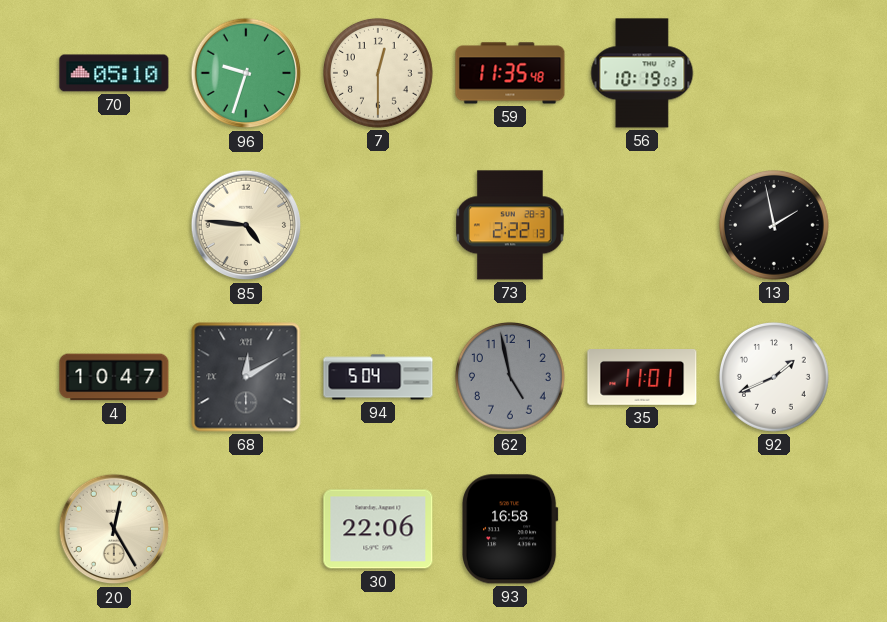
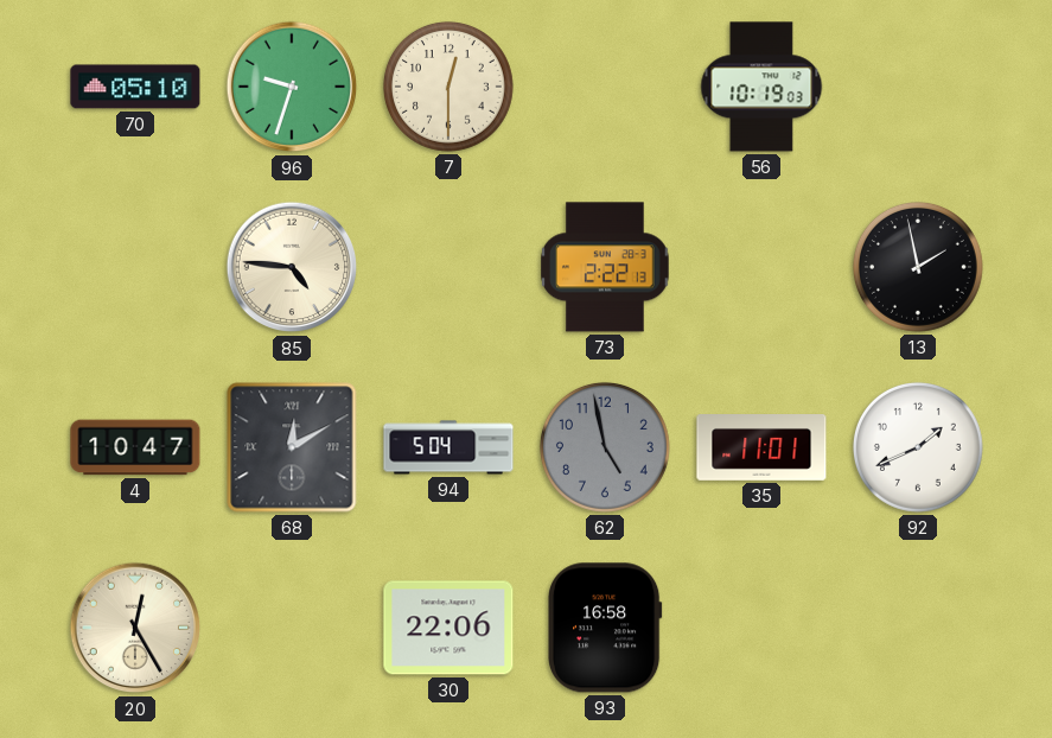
59: 11:35 -> none
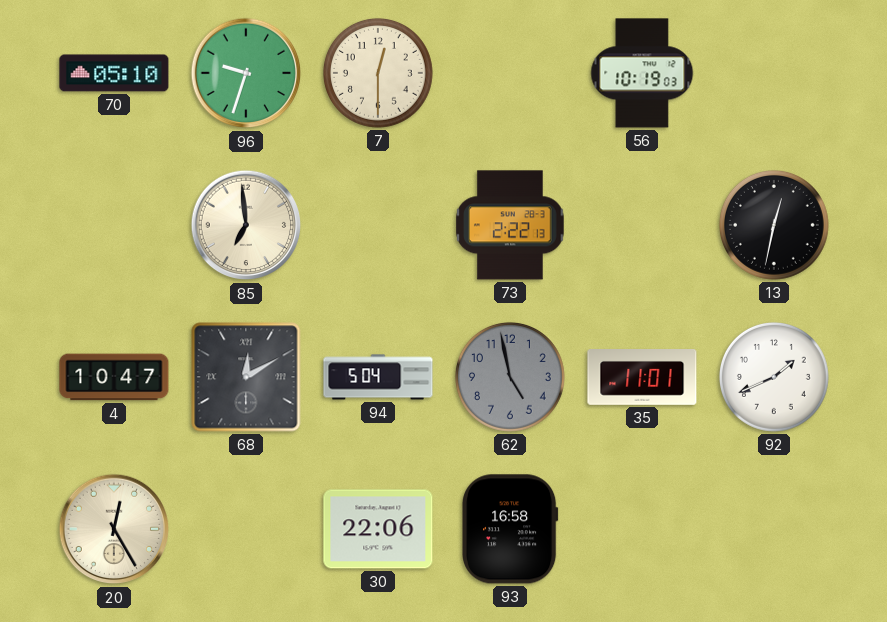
85: 4:46 -> 6:59
13: 1:58 -> 12:32
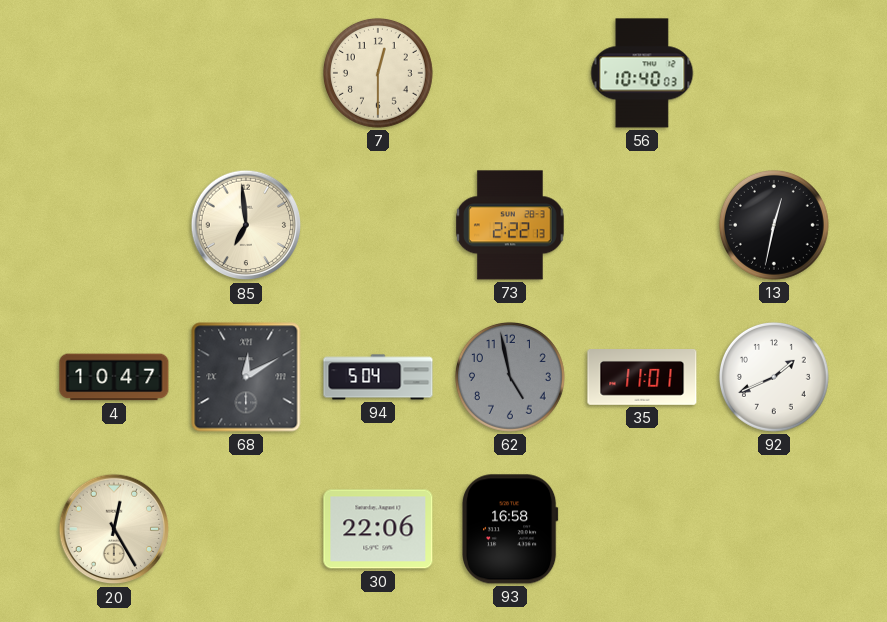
70: 05:10 -> none
96: 9:33 -> none
56: 10:19 -> 10:40
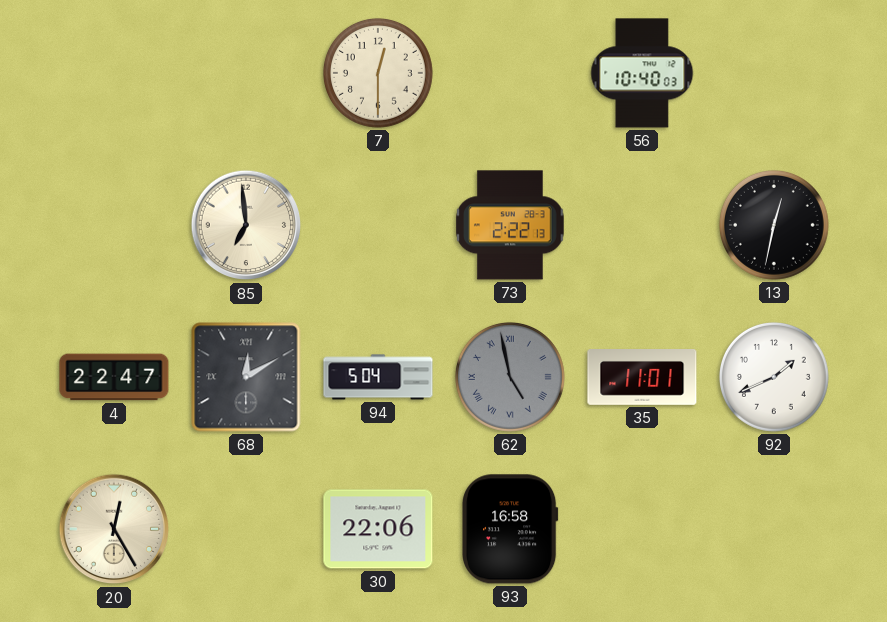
4: 10:47 -> 22:47
62 numerals: Arabic -> Roman
